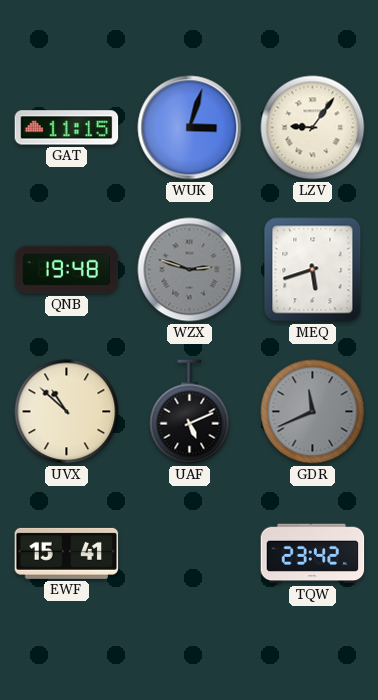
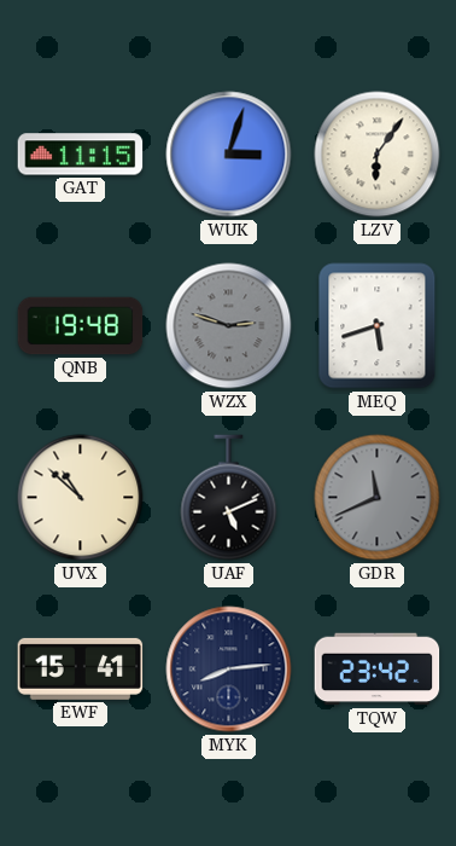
LZV: 9:06 -> 6:06
MYK: none -> 8:14
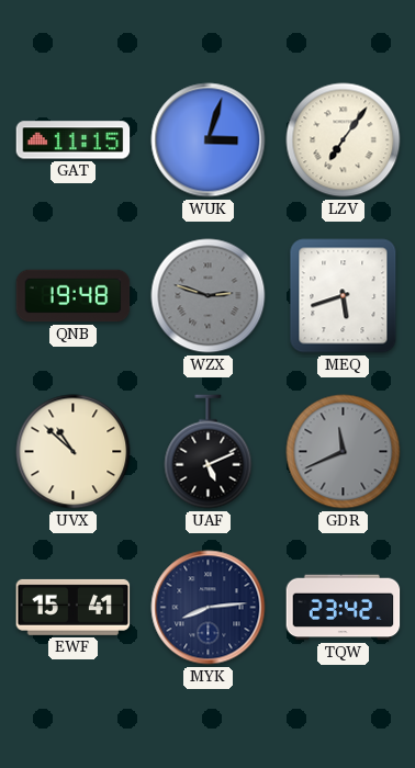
LZV: 6:06 -> 7:06
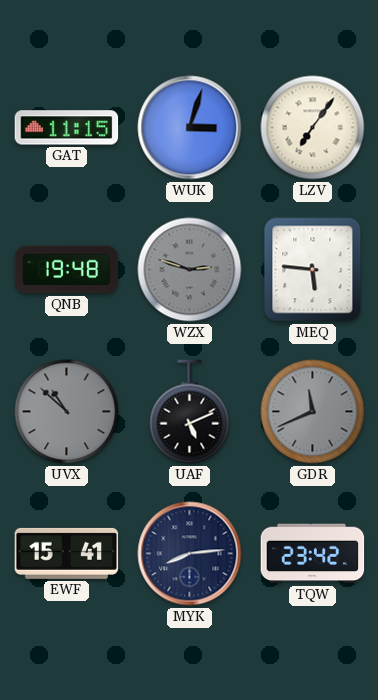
MEQ: 5:42 -> 5:46
UVX dial: cream -> grey
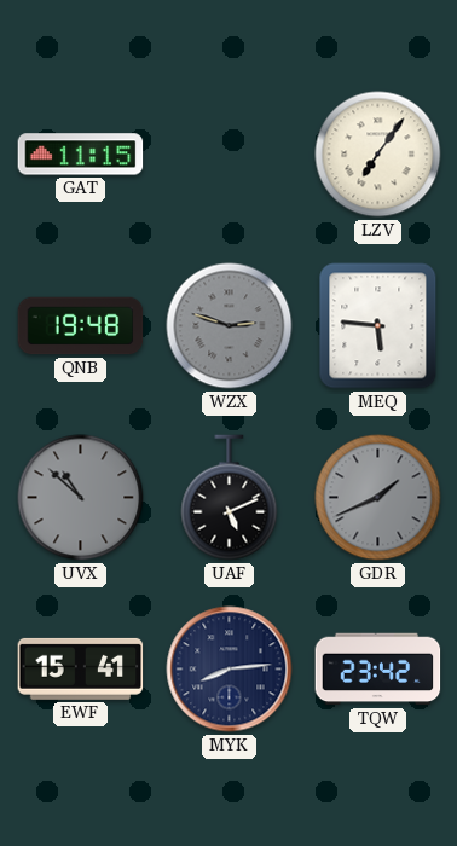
WUK: 3:03 -> none
GDR: 11:41 -> 1:41
